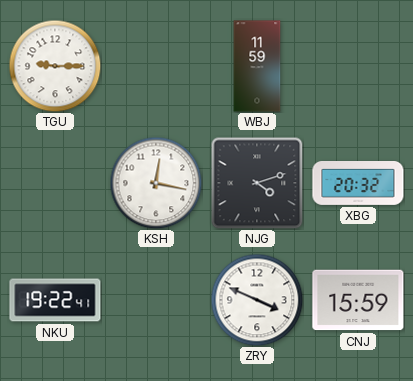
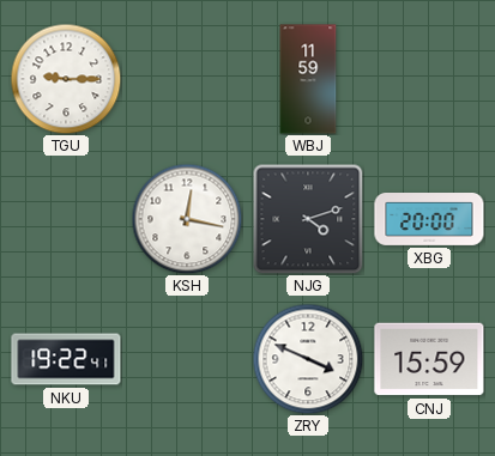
XBG: 20:32 -> 20:00
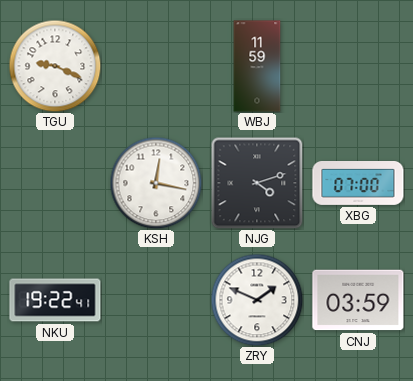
TGU: 9:15 -> 9:19
XBG: 20:00 -> 07:00
ZRY: 3:49 -> 1:49
CNJ: 15:59 -> 03:59
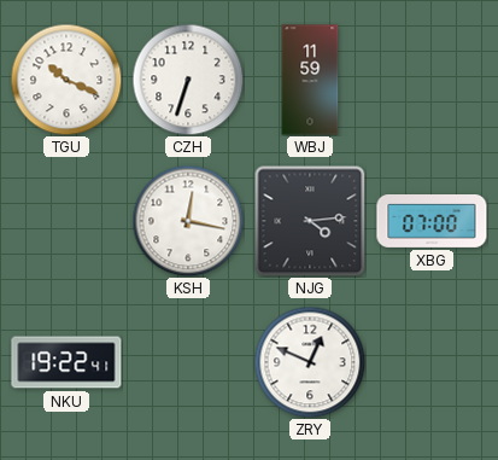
TGU: 9:19 -> 10:19
CZH: none -> 6:33
NJG: 4:12 -> 4:14
ZRY: 1:49 -> 12:49
CNJ: 03:59 -> none
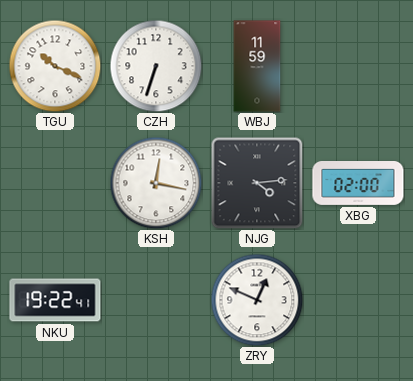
XBG: 07:00 -> 02:00
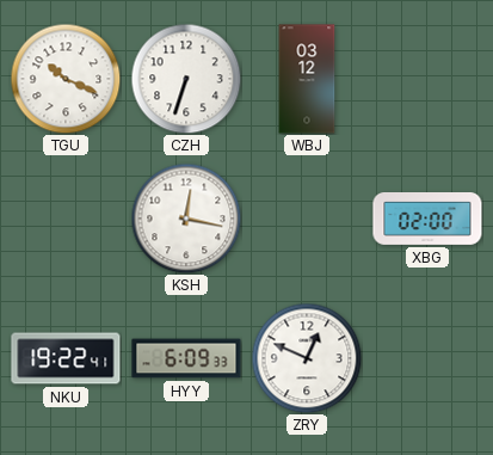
WBJ: 11:59 -> 03:12
NJG: 4:14 -> none
HYY: none -> 6:09
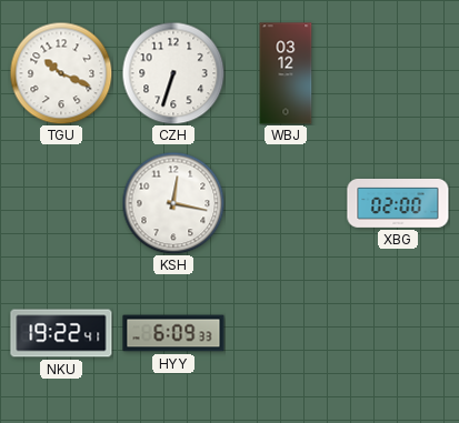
ZRY: 12:49 -> none
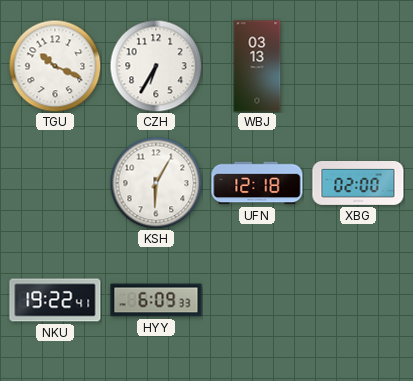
CZH: 6:33 -> 6:35
WBJ: 03:12 -> 03:13
KSH: 12:17 -> 6:05
UFN: none -> 12:18
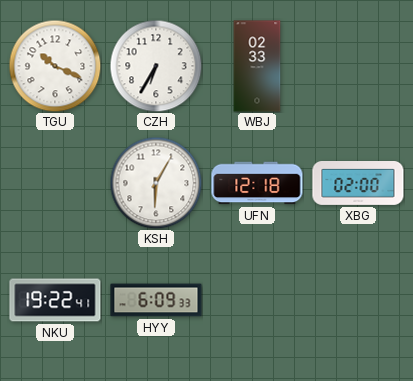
WBJ: 03:13 -> 02:33
